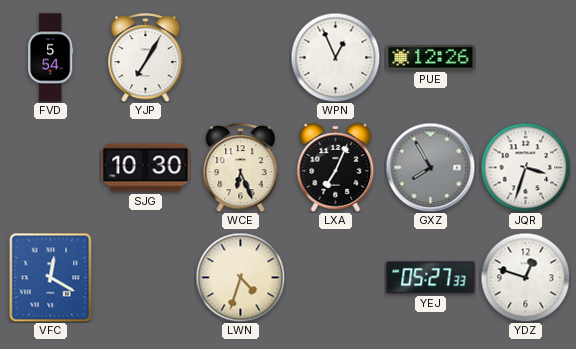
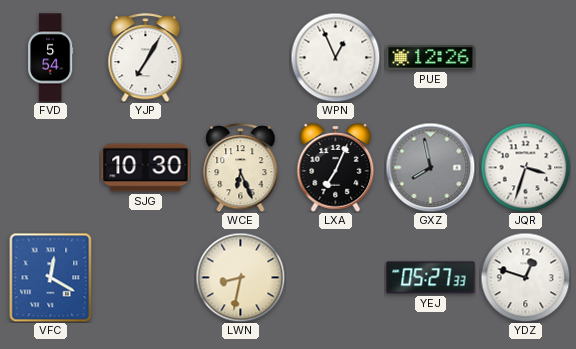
GXZ: 7:55 -> 7:58
LWN: 4:33 -> 8:32
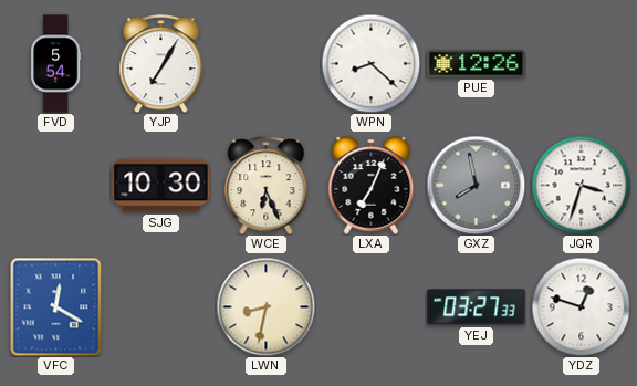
WPN: 12:56 -> 8:22
YEJ: 05:27 -> 03:27
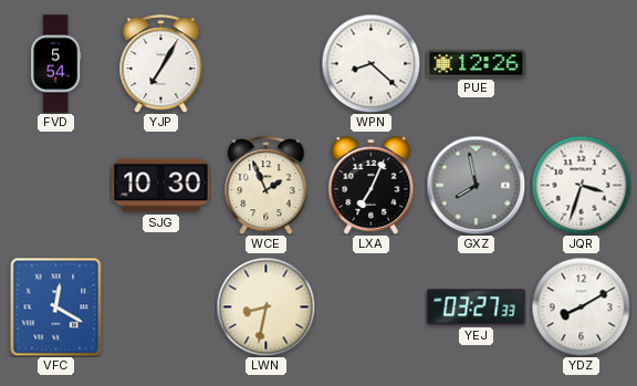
WCE: 6:26 -> 1:56
YDZ: 12:48 -> 8:10
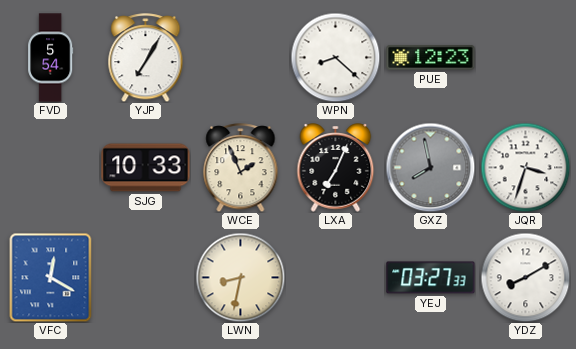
PUE: 12:26 -> 12:23
SJG: 10:30 -> 10:33
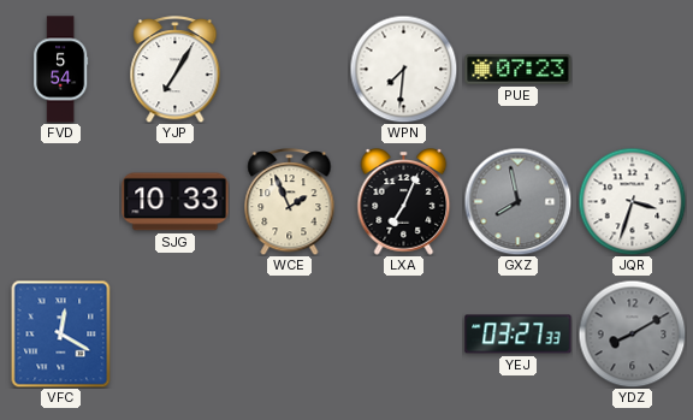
WPN: 8:22 -> 7:31
PUE: 12:23 -> 07:23
LWN: 8:32 -> none
YDZ dial: white -> grey
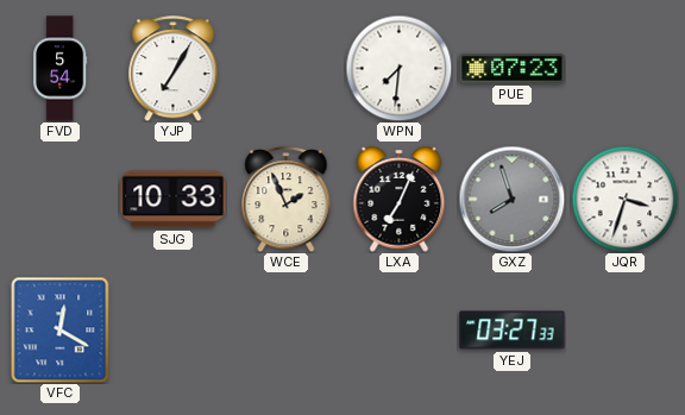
GXZ: 7:58 -> 7:57
YDZ: 8:10 -> none
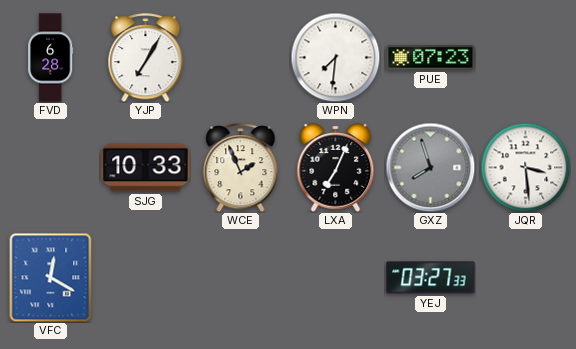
FVD: 5:54 -> 6:28
JQR: 3:33 -> 3:29
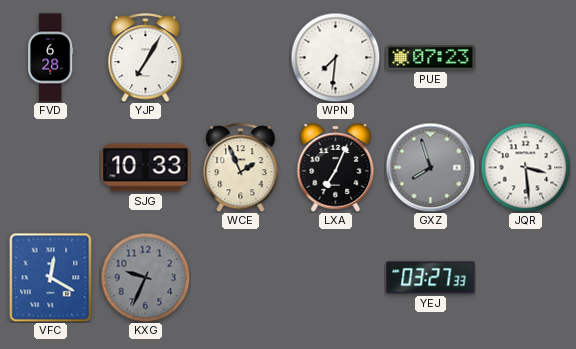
KXG: none -> 9:34
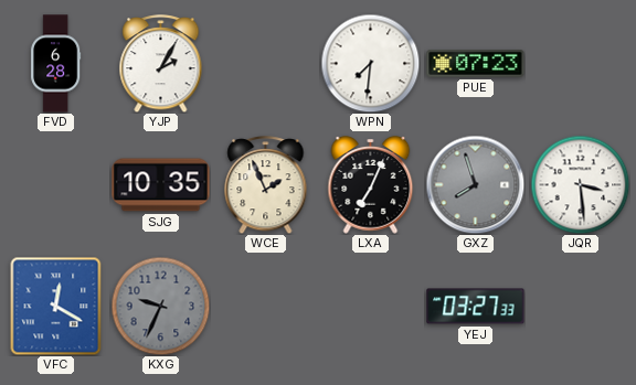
YJP: 7:05 -> 2:05
SJG: 10:33 -> 10:35
